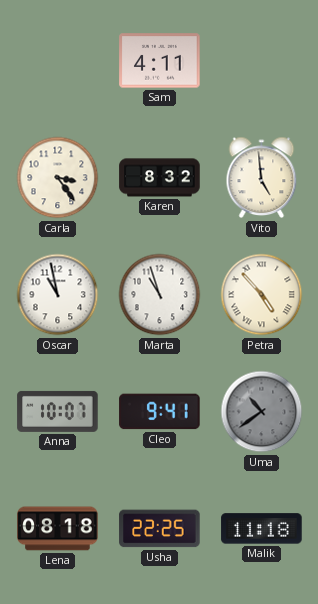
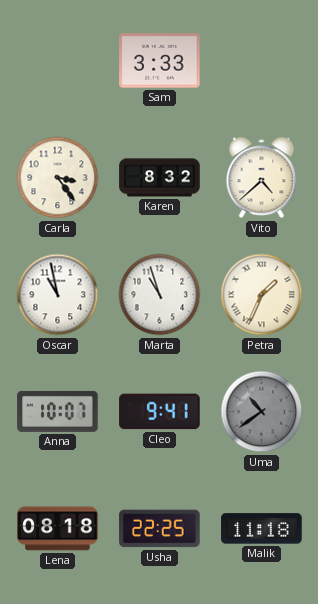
Sam: 4:11 -> 3:33
Vito: 4:59 -> 4:38
Petra: 4:53 -> 1:34
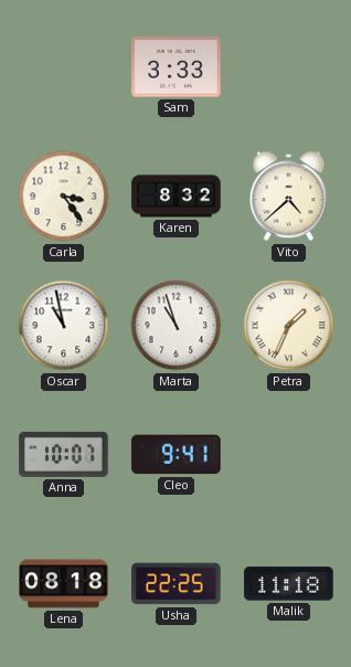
Uma: 10:39 -> none
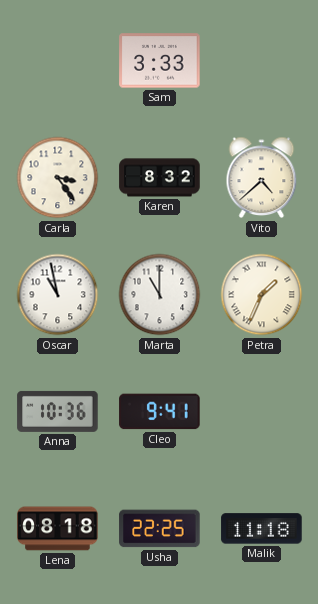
Marta: 10:57 -> 11:00
Anna: 10:07 -> 10:36
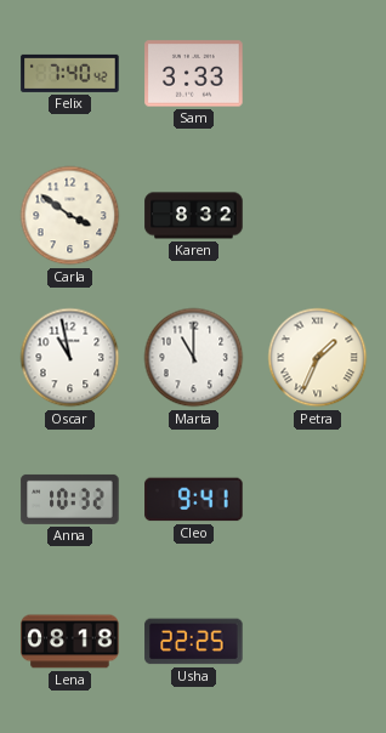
Felix: none -> 7:40
Carla: 3:24 -> 3:51
Vito: 4:38 -> none
Anna: 10:36 -> 10:32
Malik: 11:18 -> none
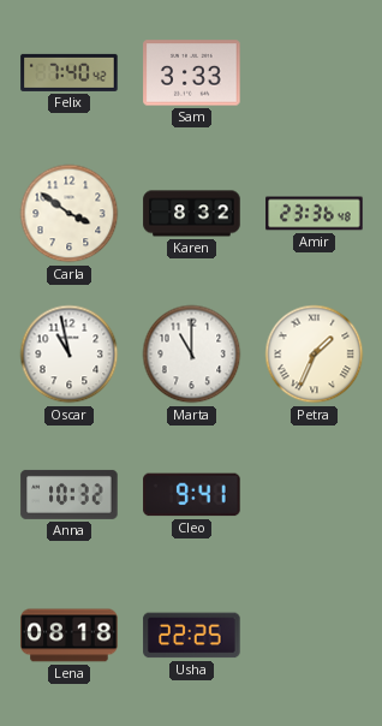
Amir: none -> 23:36
